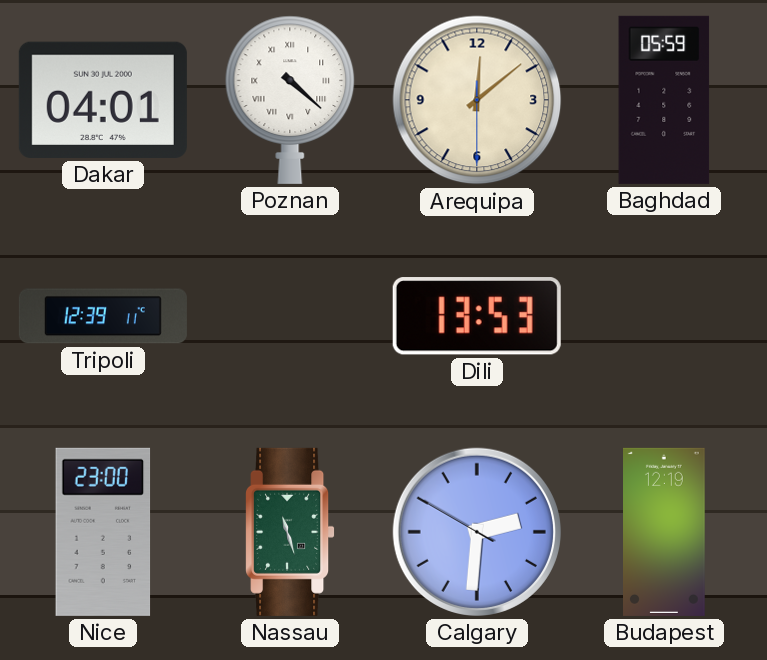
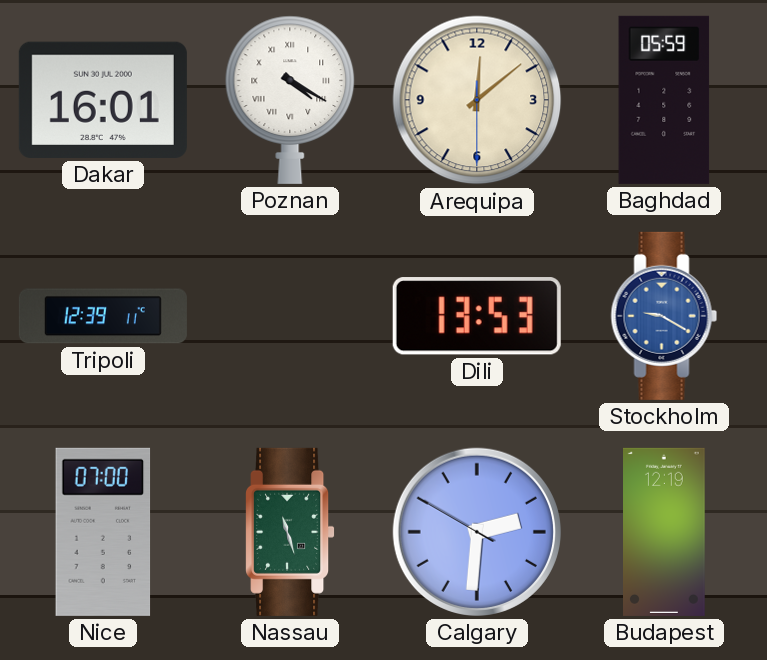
Dakar: 04:01 -> 16:01
Poznan: 4:22 -> 4:20
Stockholm: none -> 9:20
Nice: 23:00 -> 07:00
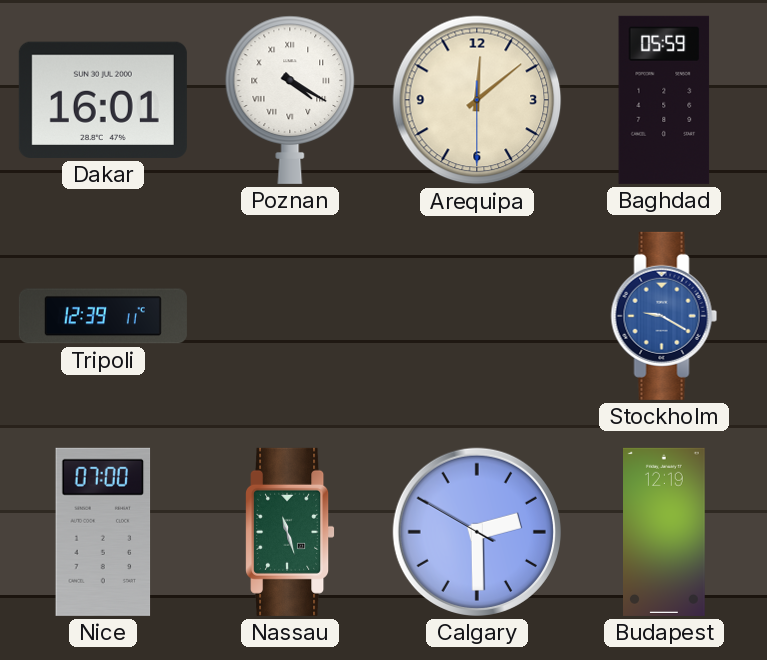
Dili: 13:53 -> none
Calgary: 2:30 -> 2:29
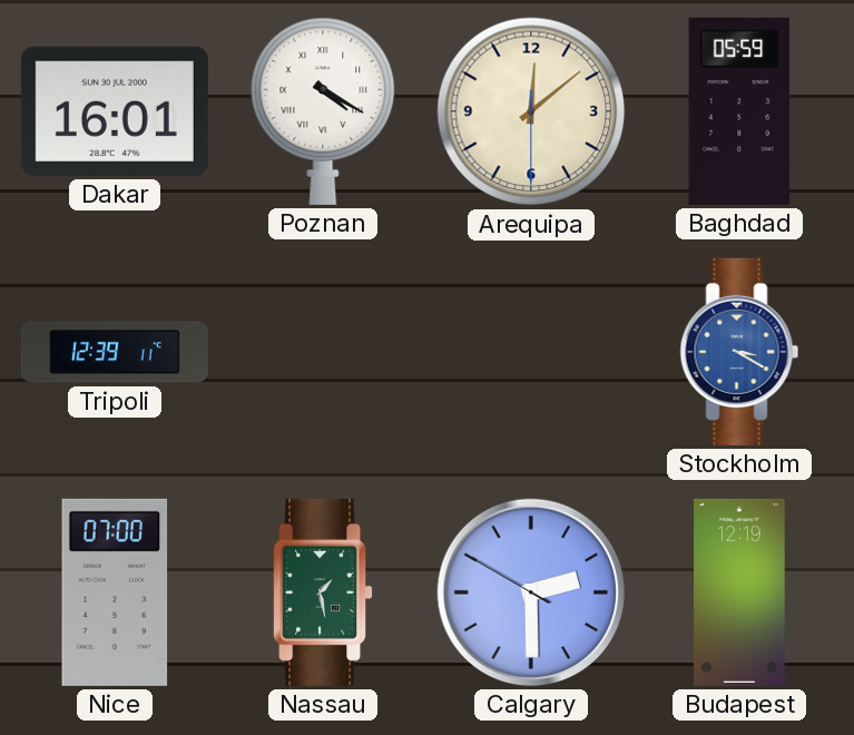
Stockholm: 9:20 -> 3:20
Nassau: 11:27 -> 1:28
